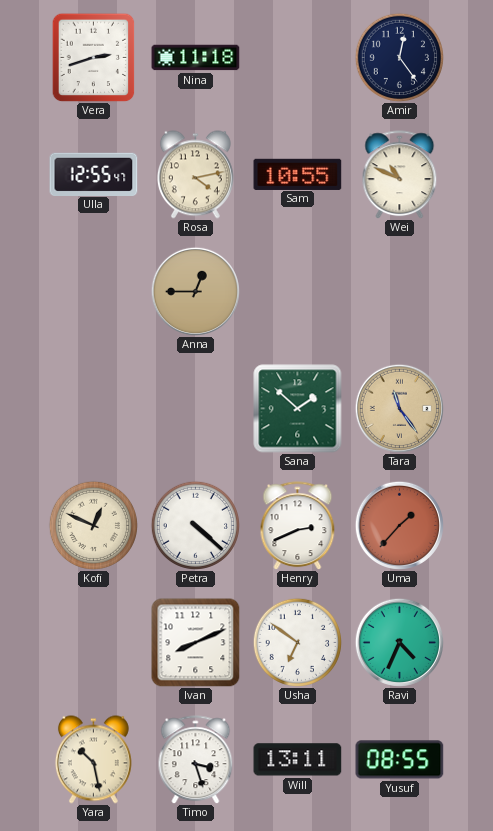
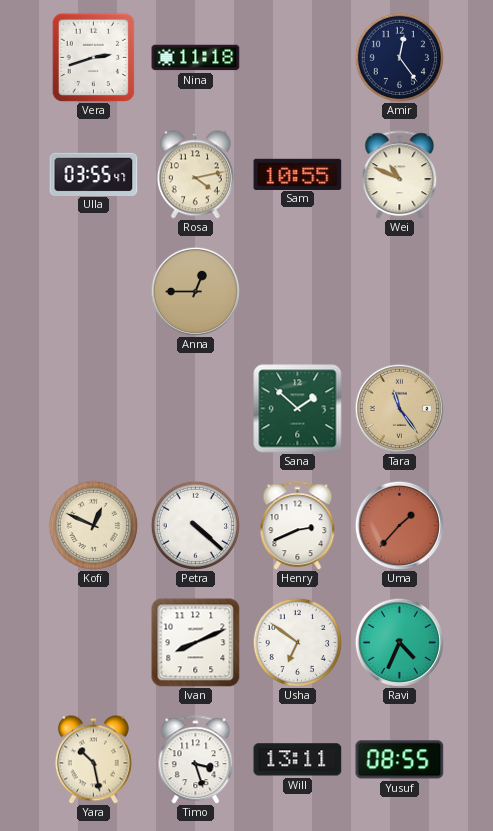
Ulla: 12:55 -> 03:55
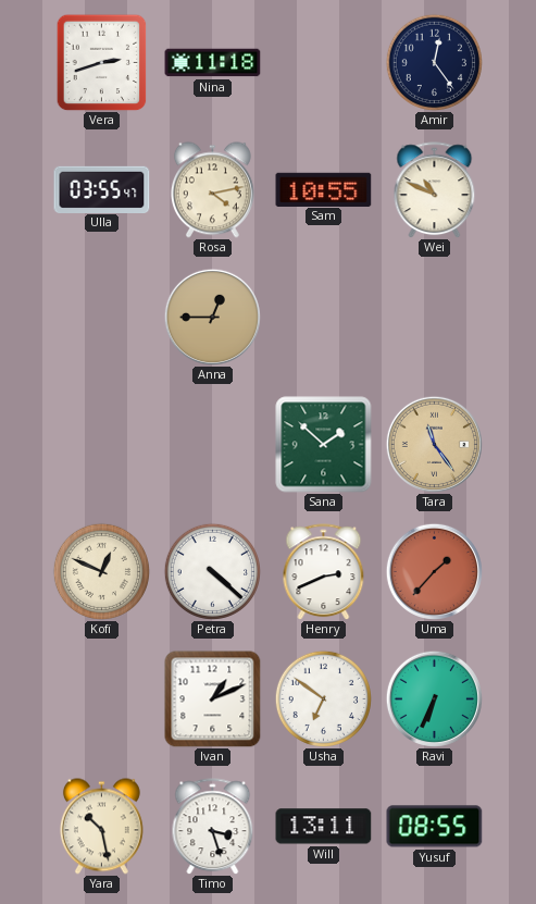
Ivan: 8:11 -> 1:11
Ravi: 4:34 -> 6:34
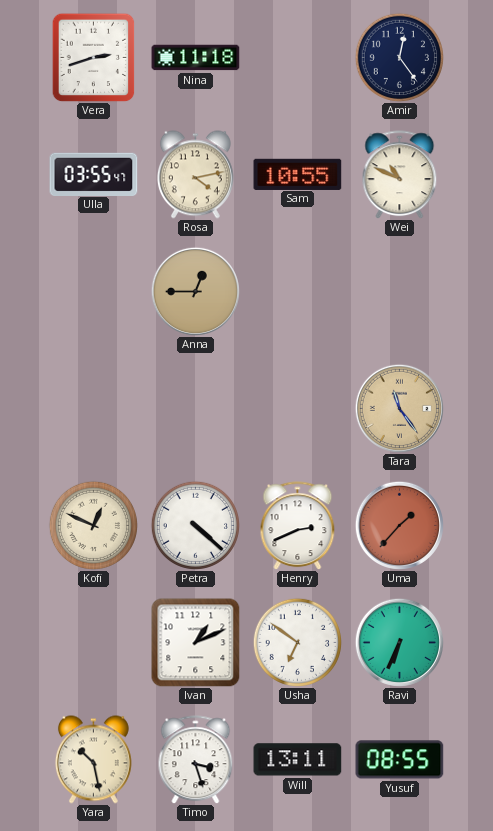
Sana: 1:52 -> none
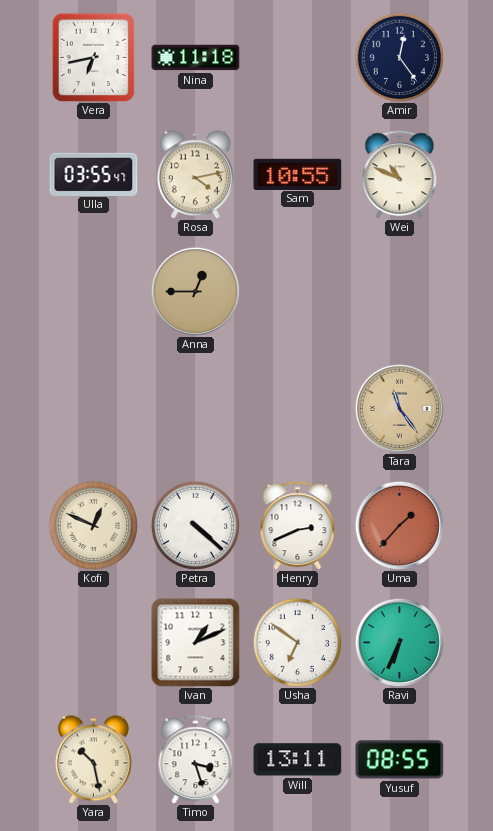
Vera: 2:42 -> 6:43
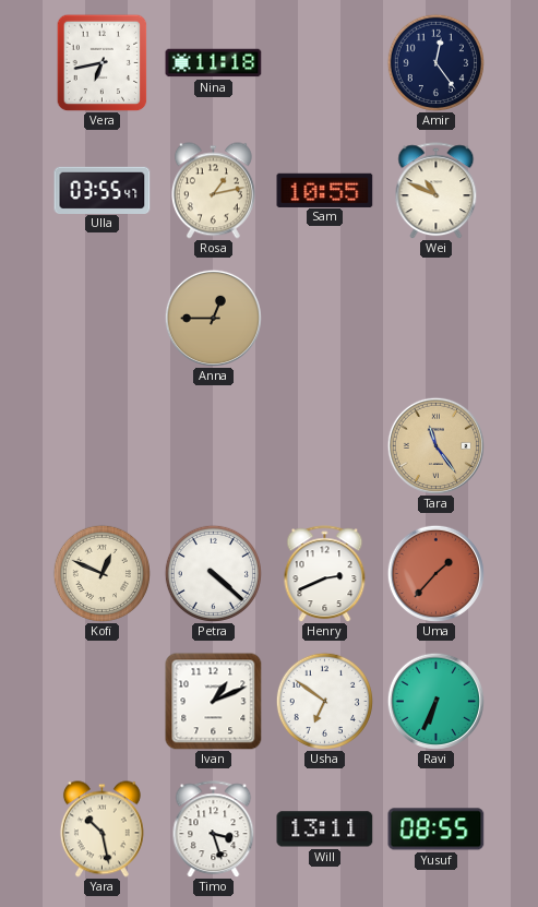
Rosa: 4:13 -> 1:13
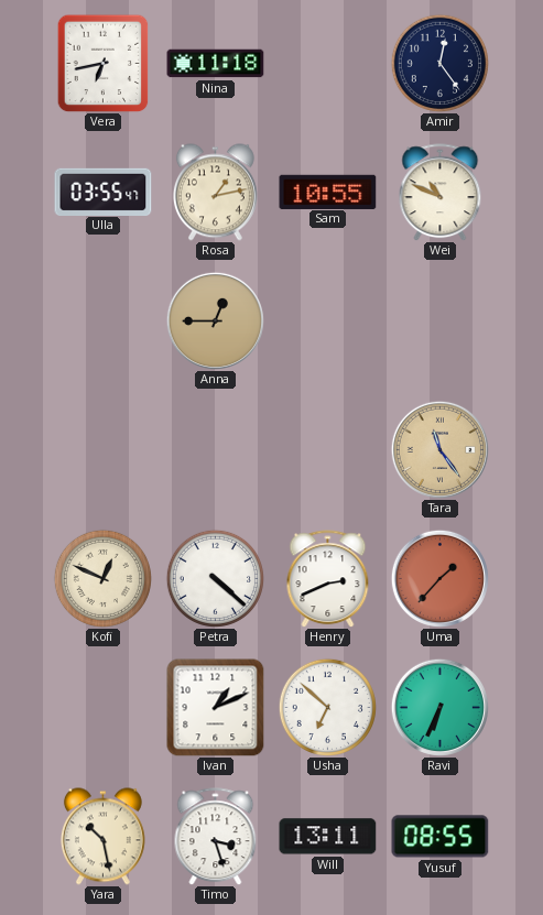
Usha: 6:51 -> 6:52
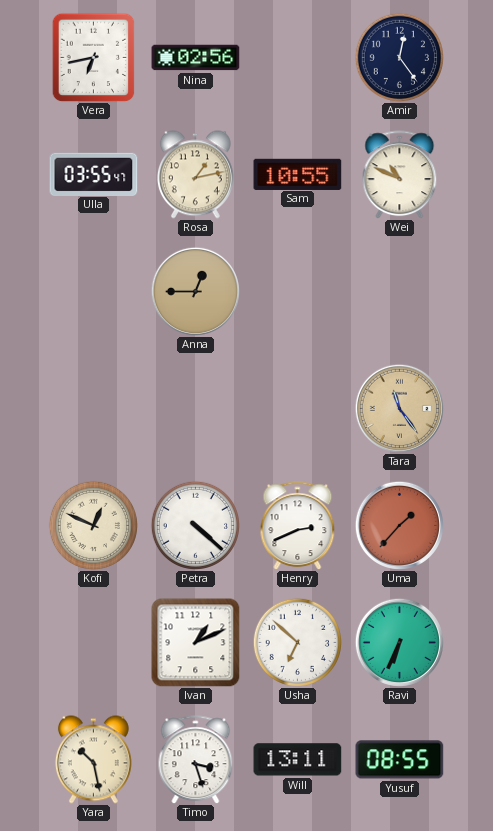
Nina: 11:18 -> 02:56
